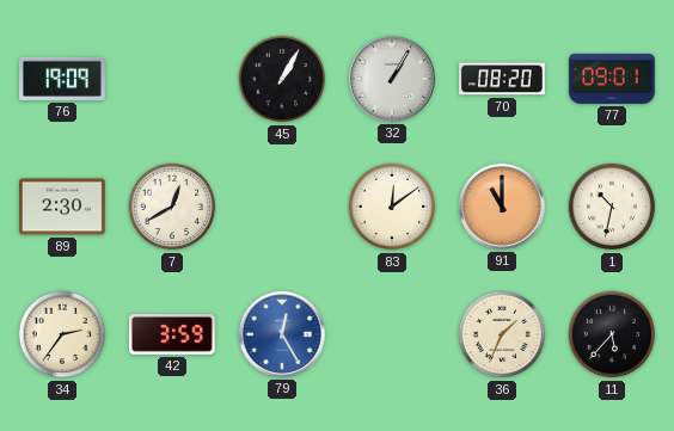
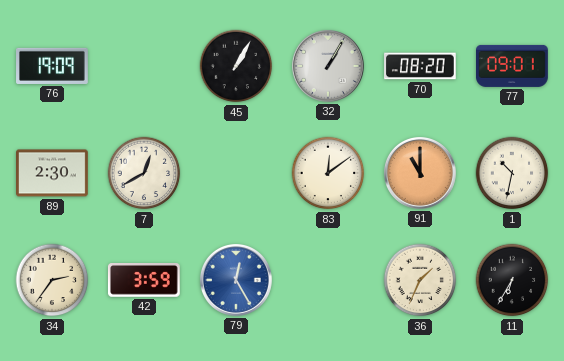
11: 5:37 -> 6:35
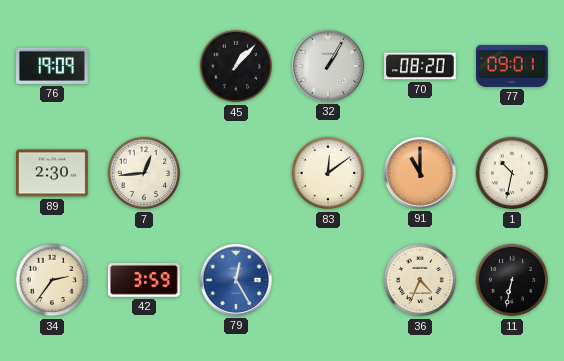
45: 1:05 -> 1:07
7: 12:40 -> 12:44
36: 1:34 -> 4:34
11: 6:35 -> 6:32
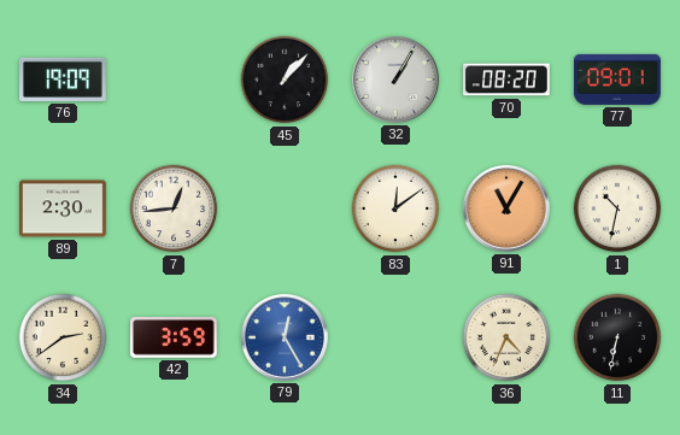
91: 11:00 -> 11:05
34: 2:36 -> 2:39
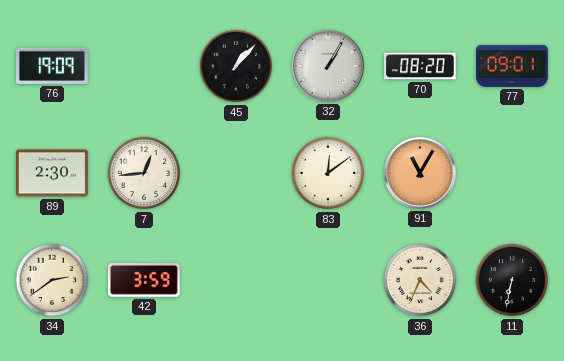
1: 10:32 -> none
79: 12:25 -> none
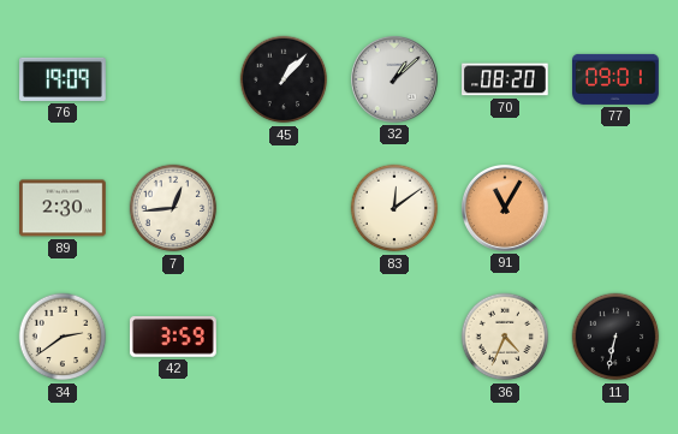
32: 1:05 -> 1:08
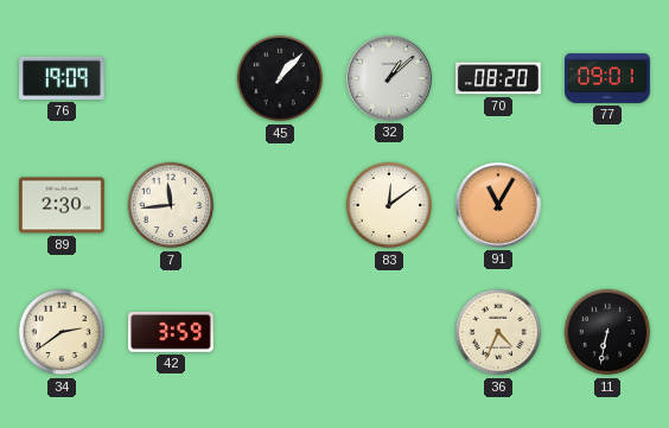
7: 12:44 -> 11:44
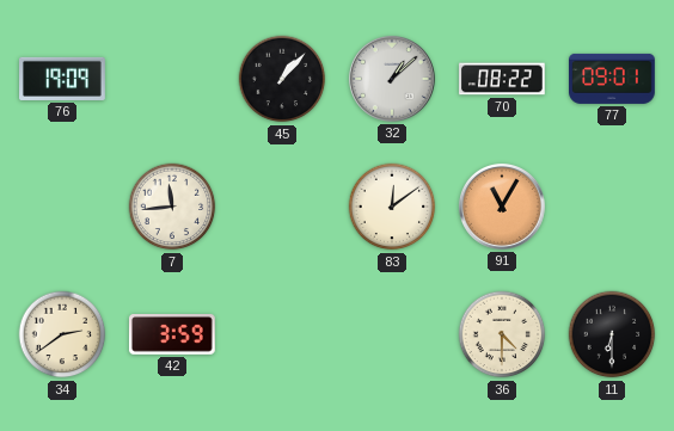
70: 08:20 -> 08:22
89: 2:30 -> none
36: 4:34 -> 4:30
11: 6:32 -> 6:30
